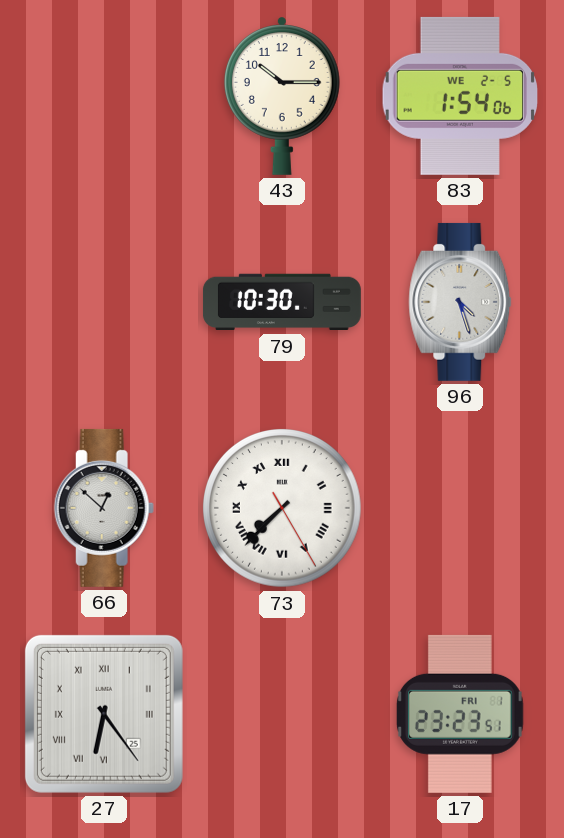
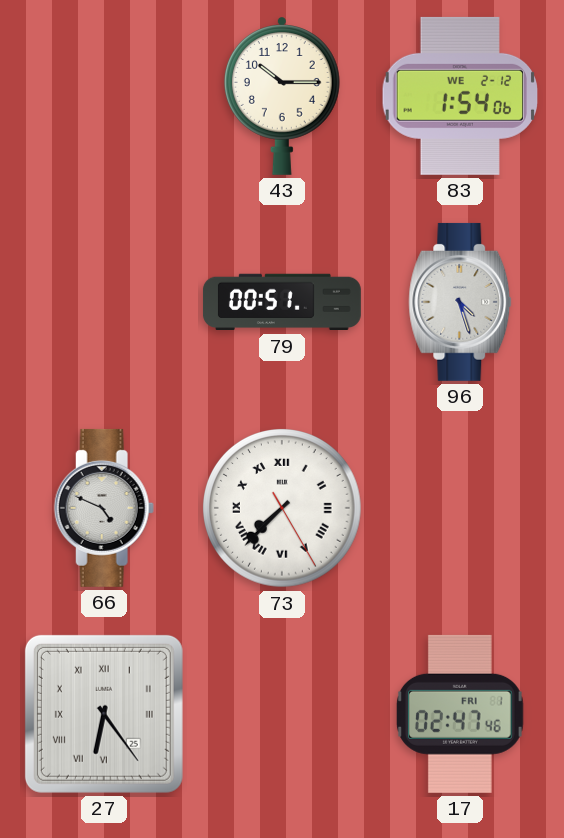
83 date: WE 2-5 -> WE 2-12
79: 10:30 -> 00:51
66: 12:52 -> 4:49
17: 23:23 -> 02:47
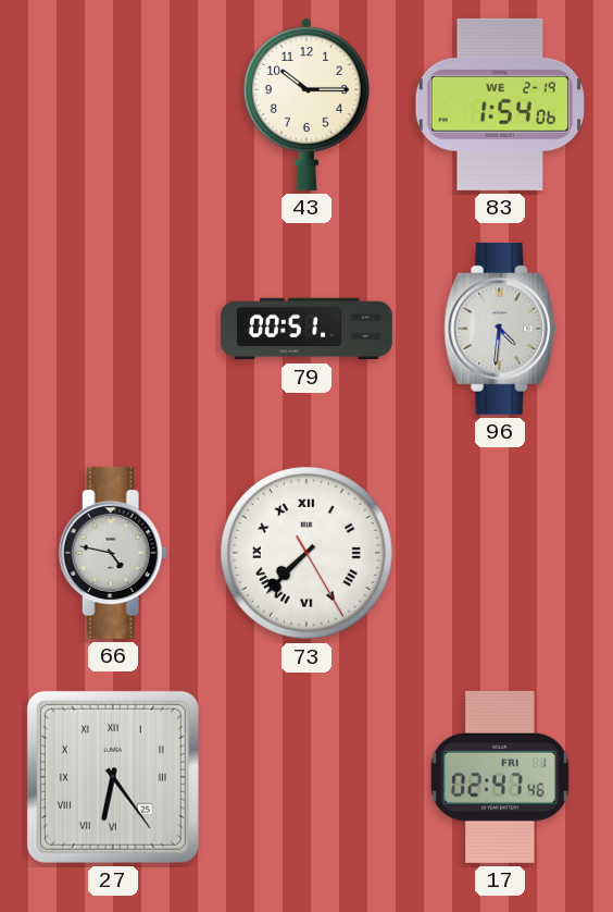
83 date: WE 2-12 -> WE 2-19
96: 4:27 -> 4:31
66: 4:49 -> 4:47
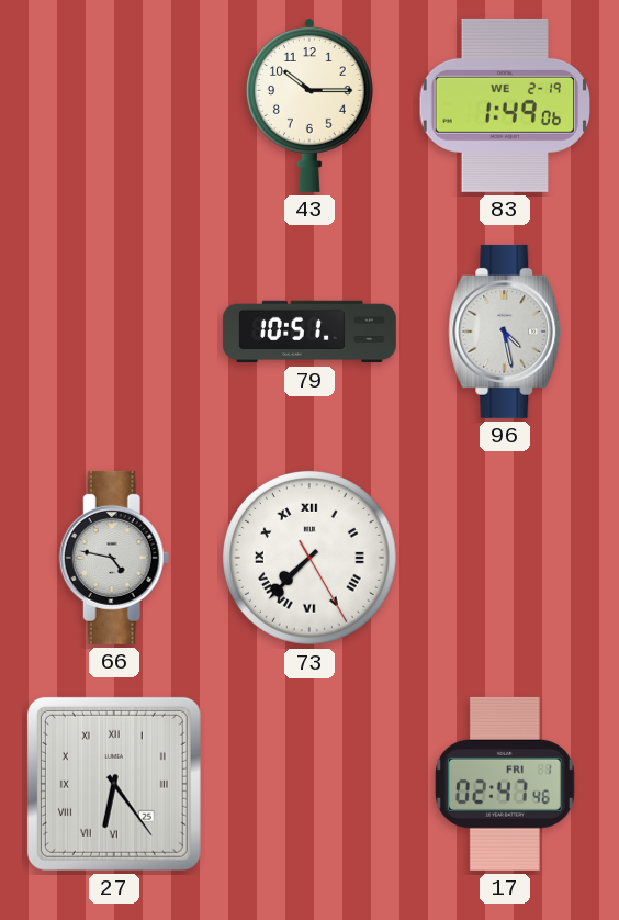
83: 1:54 -> 1:49
79: 00:51 -> 10:51
96: 4:31 -> 4:28
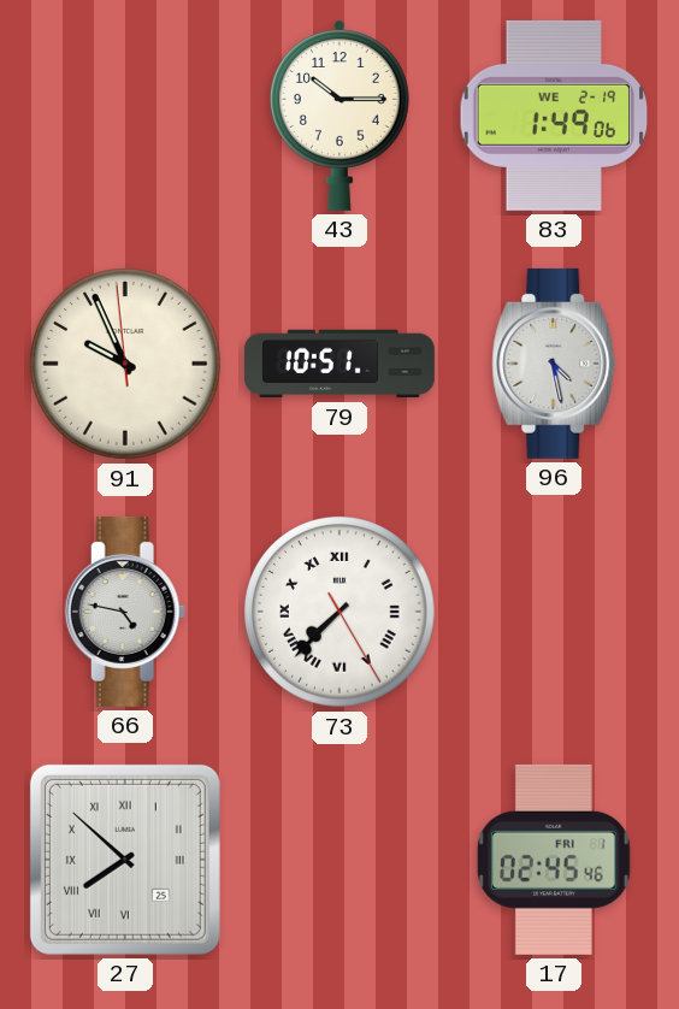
91: none -> 9:55
27: 6:24 -> 7:52
17: 02:47 -> 02:45
